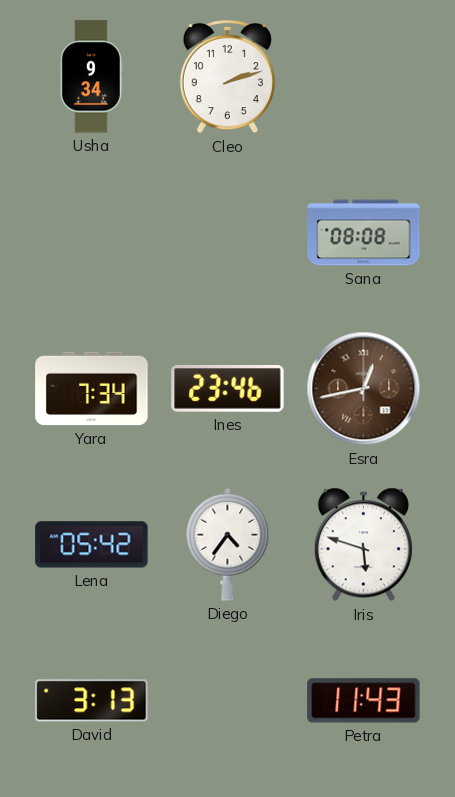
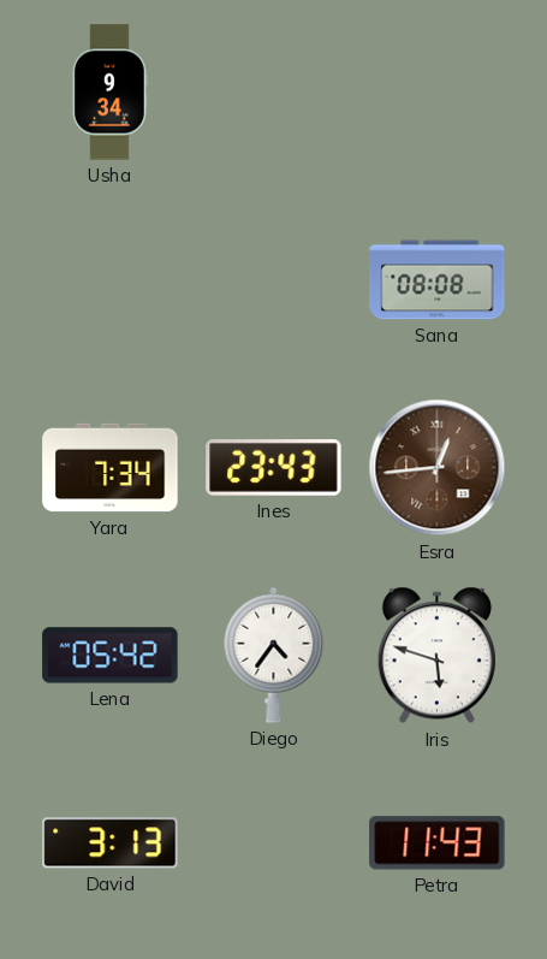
Cleo: 2:12 -> none
Ines: 23:46 -> 23:43
Esra: 12:43 -> 12:44
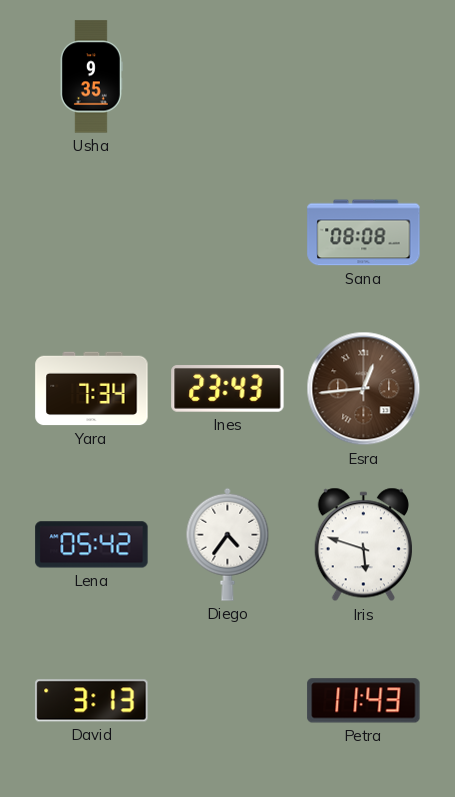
Usha: 9:34 -> 9:35
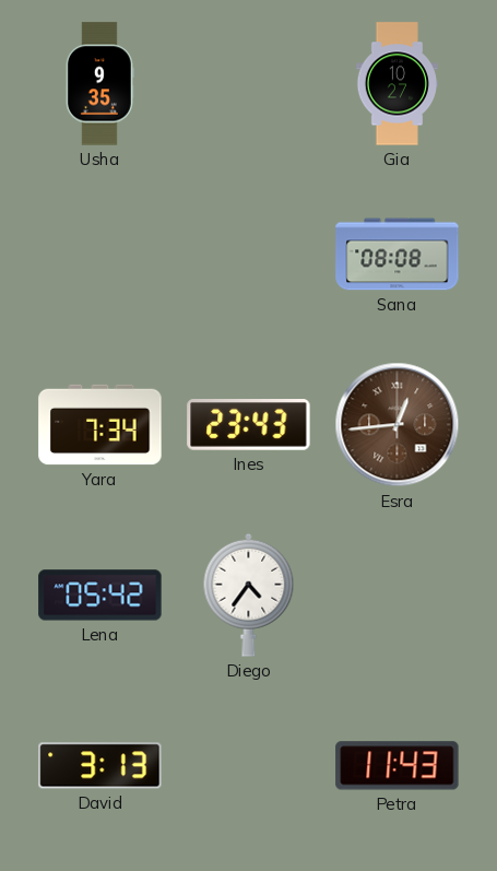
Gia: none -> 10:27
Iris: 5:48 -> none
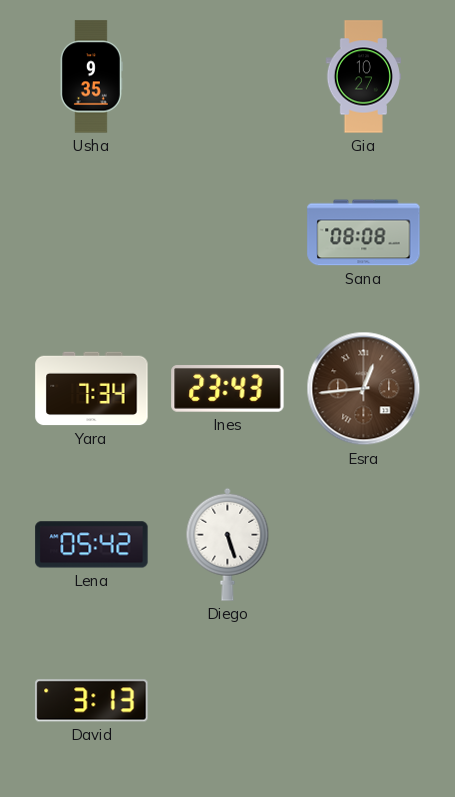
Diego: 4:36 -> 5:27
Petra: 11:43 -> none
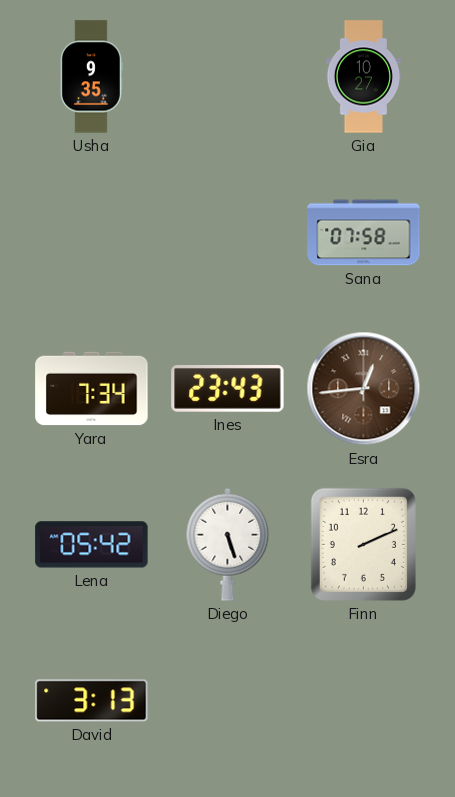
Sana: 08:08 -> 07:58
Finn: none -> 2:11
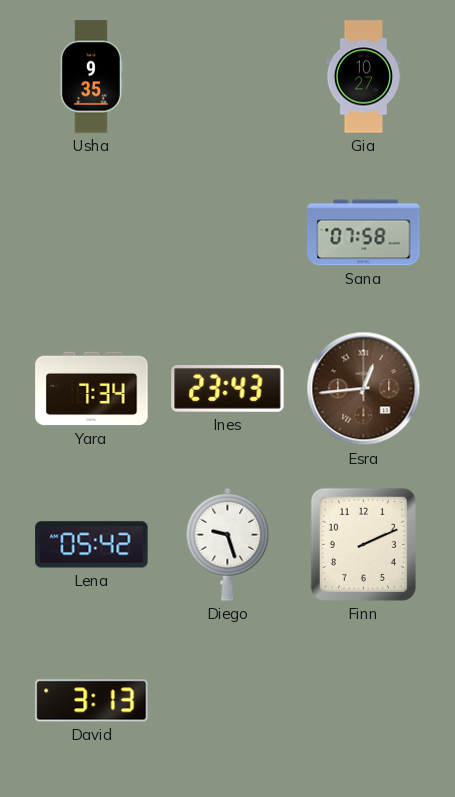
Diego: 5:27 -> 9:27
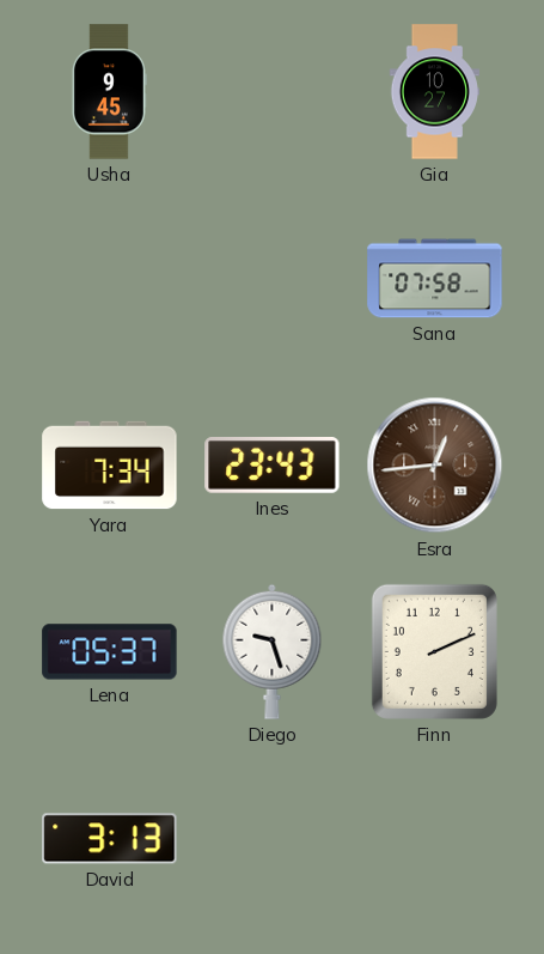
Usha: 9:35 -> 9:45
Lena: 05:42 -> 05:37
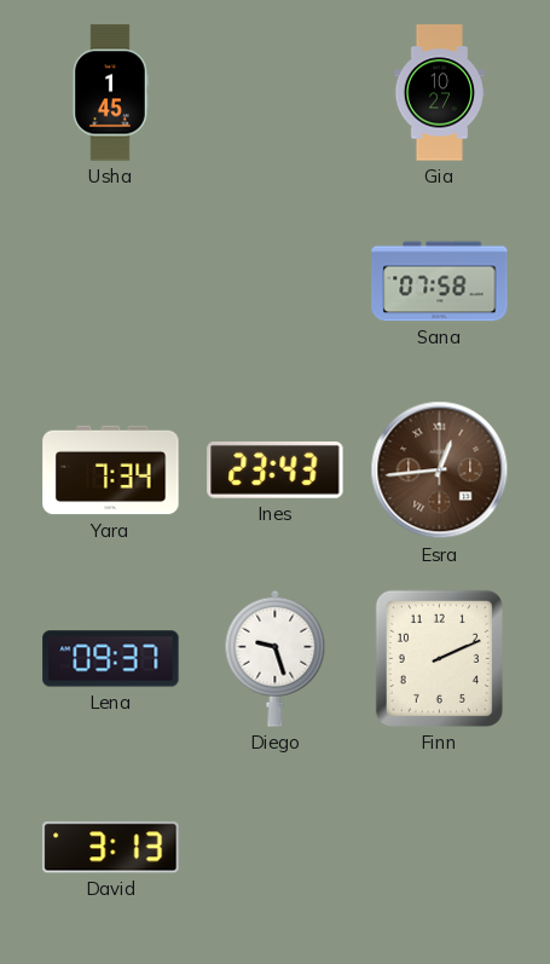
Usha: 9:45 -> 1:45
Lena: 05:37 -> 09:37
